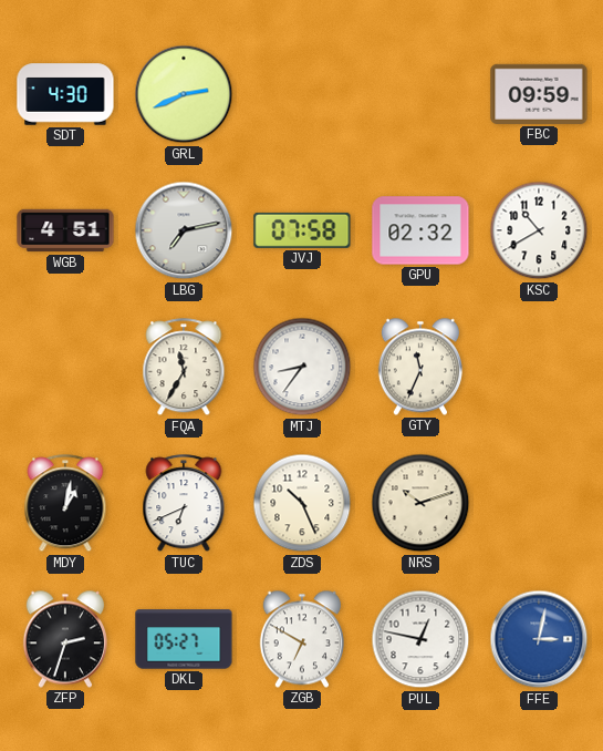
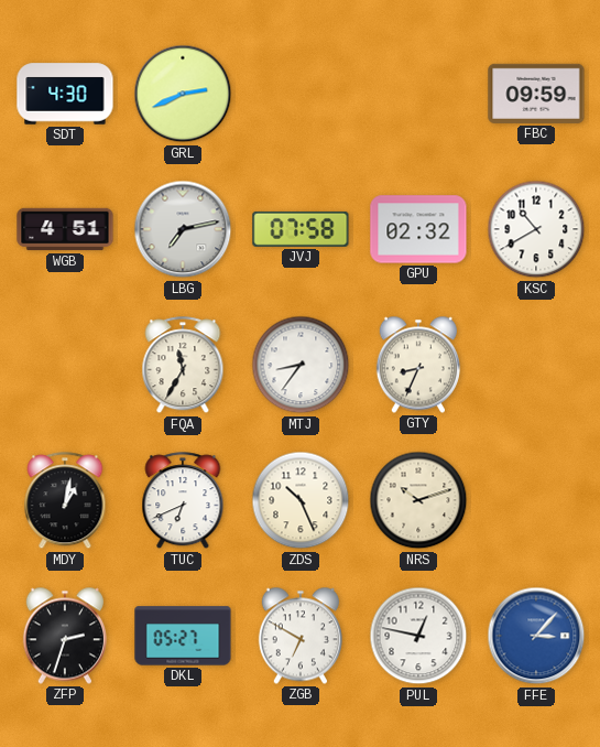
GTY: 11:34 -> 8:34
FFE: 3:02 -> 3:07
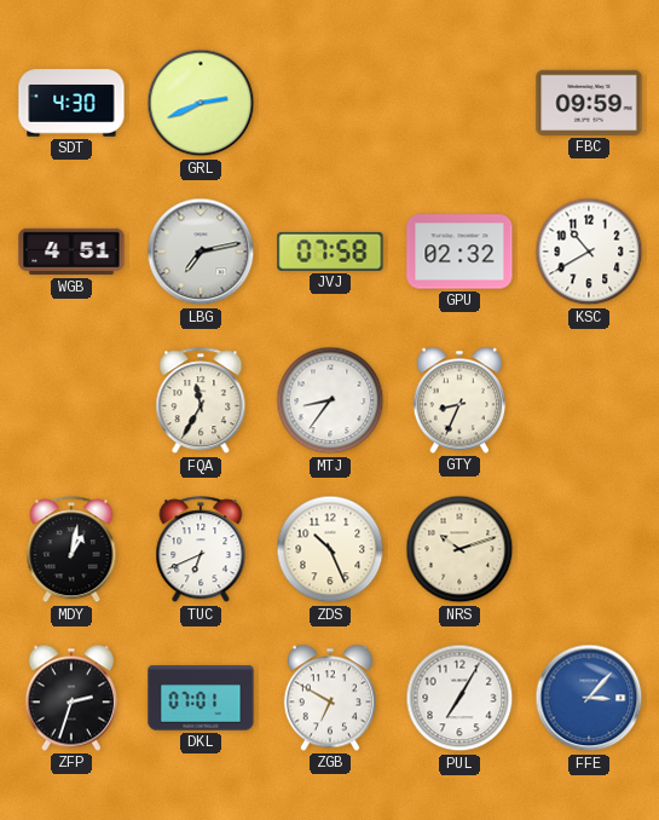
DKL: 05:27 -> 07:01
PUL: 12:47 -> 7:05
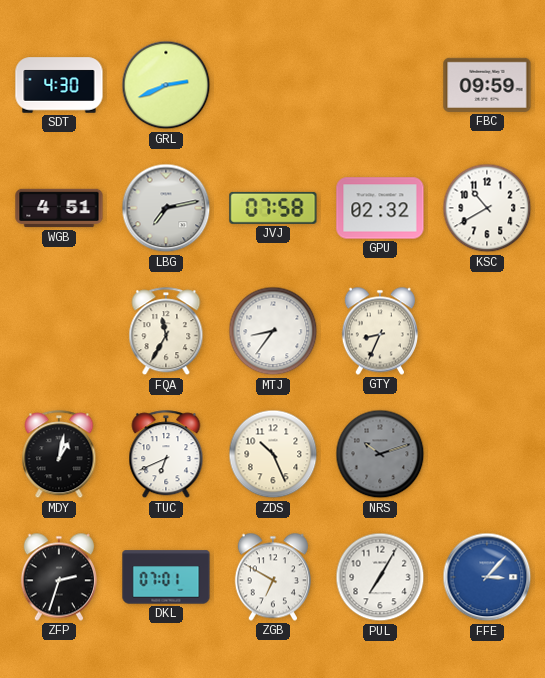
NRS dial: cream -> grey
